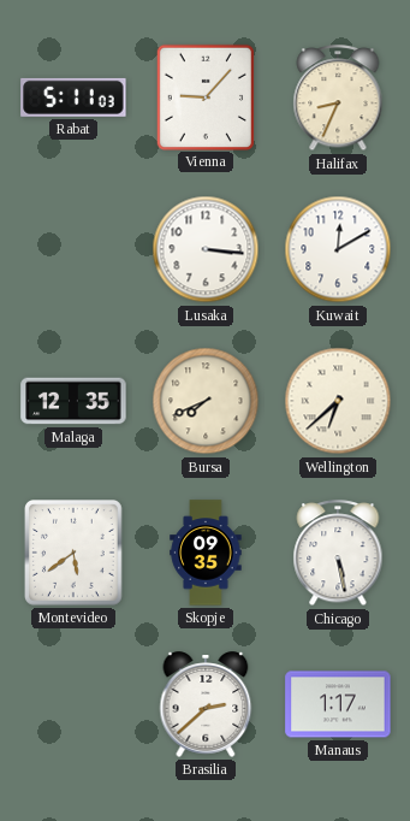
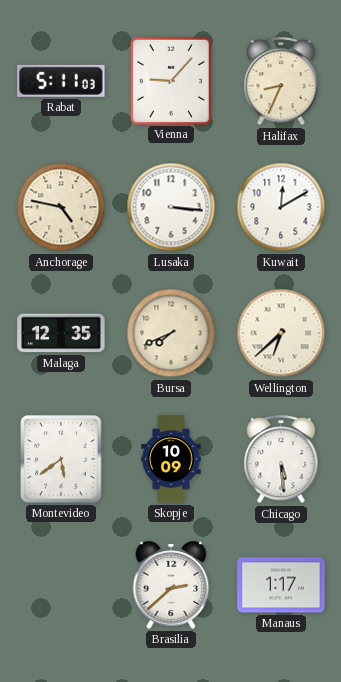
Anchorage: none -> 4:47
Skopje: 09:35 -> 10:09
Chicago: 5:28 -> 5:29
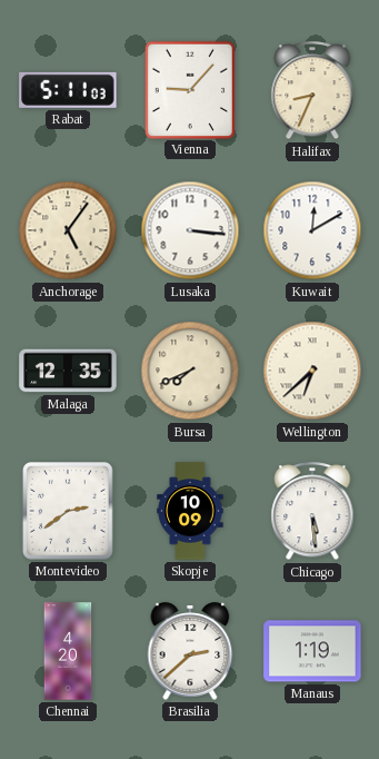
Anchorage: 4:47 -> 5:06
Montevideo: 5:39 -> 2:39
Chennai: none -> 4:20
Manaus: 1:17 -> 1:19
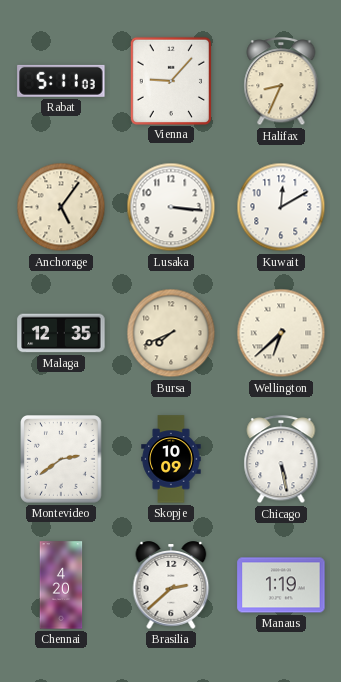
Chicago: 5:29 -> 5:28
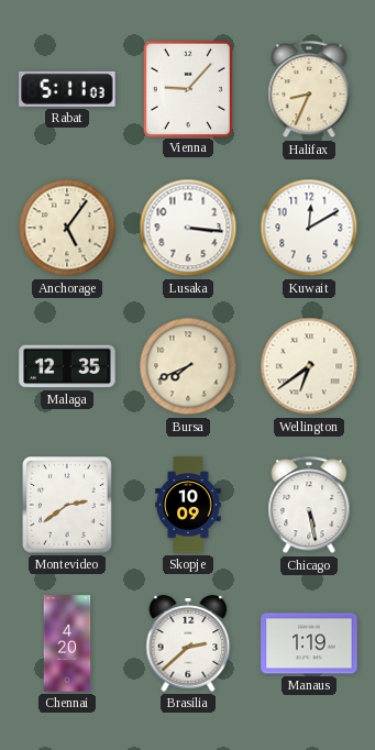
Wellington: 6:38 -> 6:39
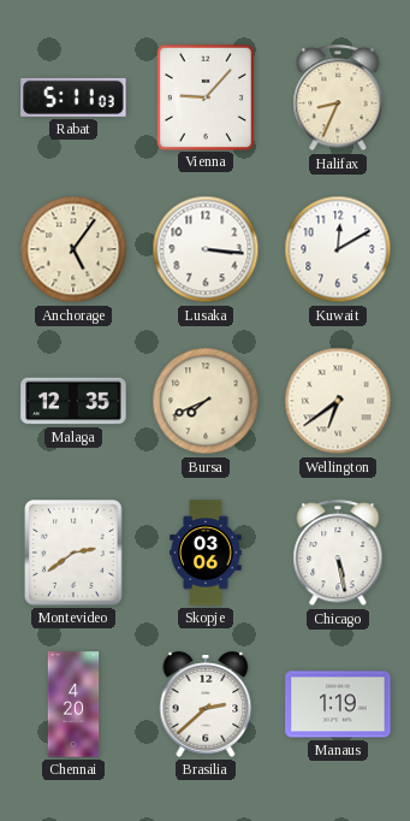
Skopje: 10:09 -> 03:06
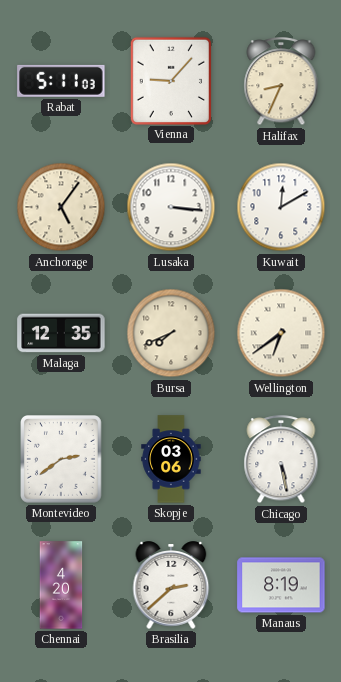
Manaus: 1:19 -> 8:19
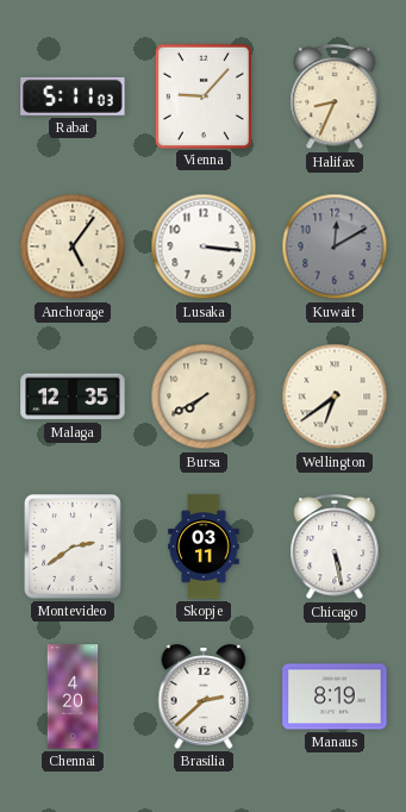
Kuwait dial: white -> grey
Bursa: 7:41 -> 7:40
Skopje: 03:06 -> 03:11
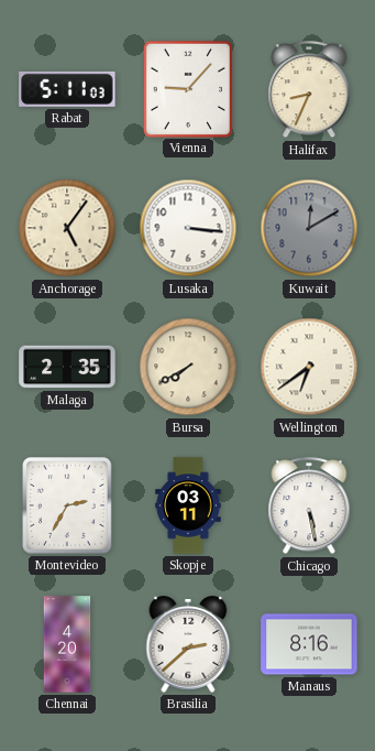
Malaga: 12:35 -> 2:35
Montevideo: 2:39 -> 2:35
Manaus: 8:19 -> 8:16
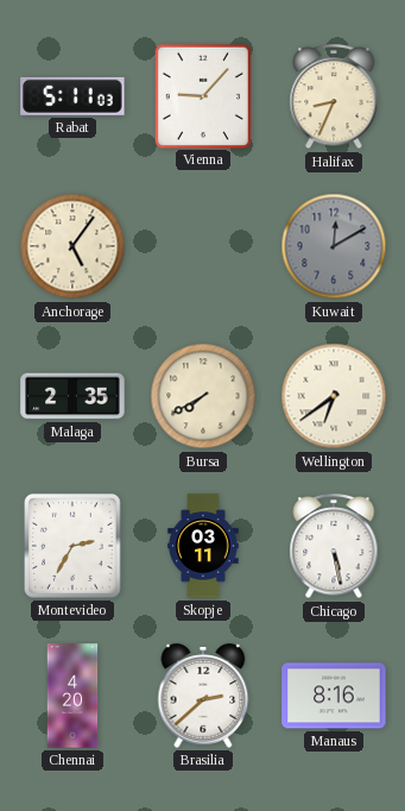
Lusaka: 3:16 -> none
